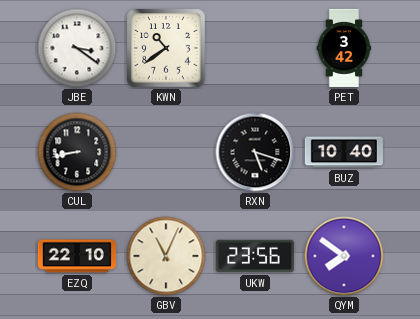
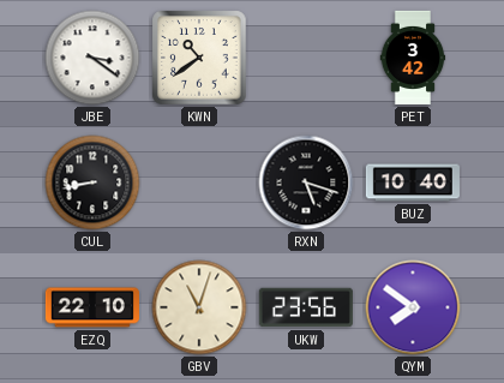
GBV: 11:04 -> 11:03
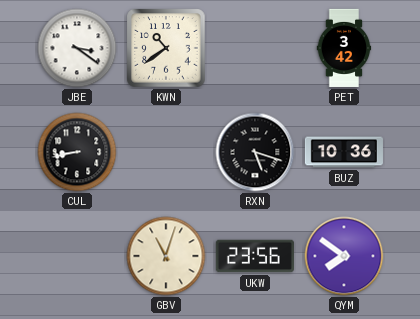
BUZ: 10:40 -> 10:36
EZQ: 22:10 -> none
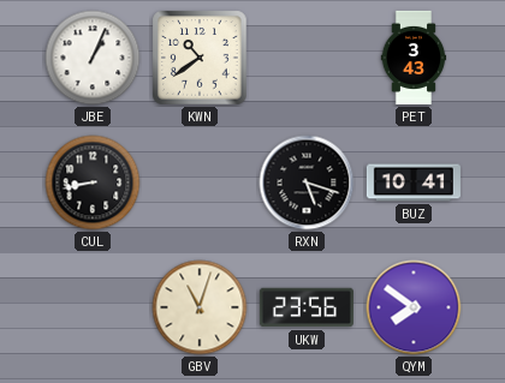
JBE: 3:21 -> 1:04
PET: 3:42 -> 3:43
BUZ: 10:36 -> 10:41
